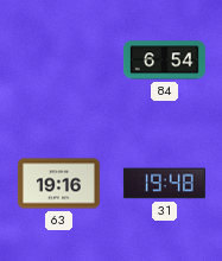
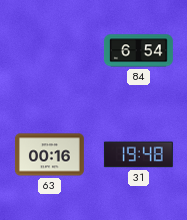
63: 19:16 -> 00:16
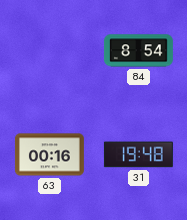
84: 6:54 -> 8:54
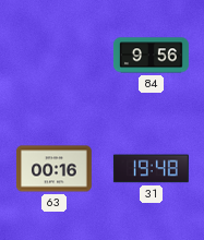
84: 8:54 -> 9:56
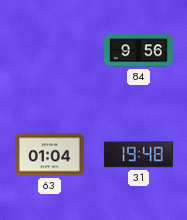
63: 00:16 -> 01:04
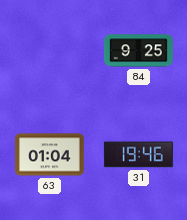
84: 9:56 -> 9:25
31: 19:48 -> 19:46
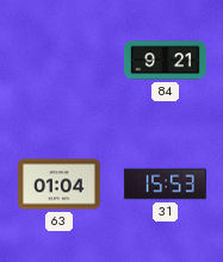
84: 9:25 -> 9:21
31: 19:46 -> 15:53
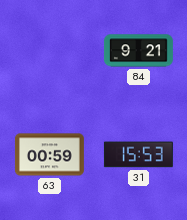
63: 01:04 -> 00:59
